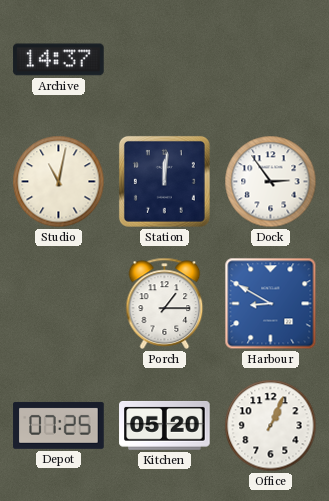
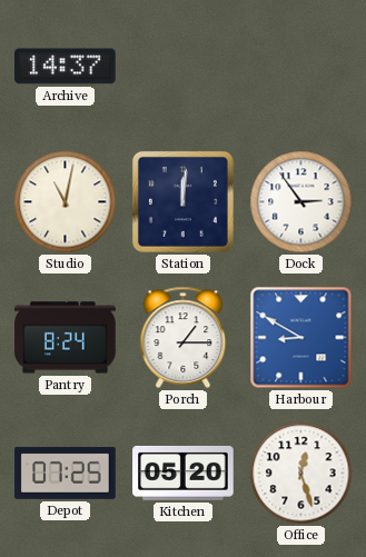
Pantry: none -> 8:24
Office: 1:04 -> 12:27
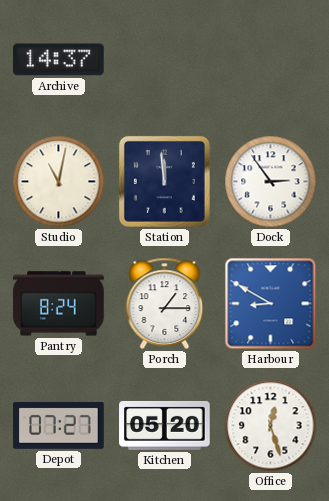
Station: 12:01 -> 11:59
Depot: 07:25 -> 07:27
